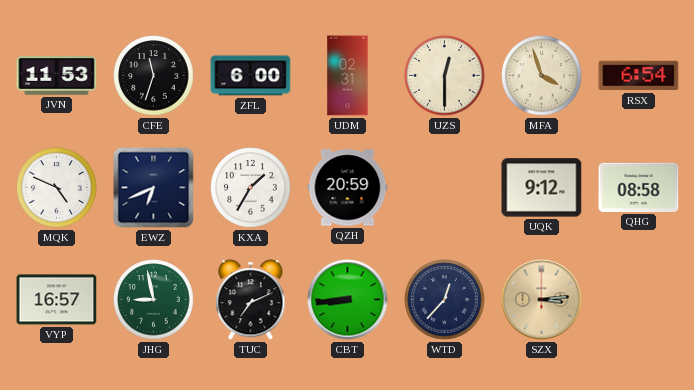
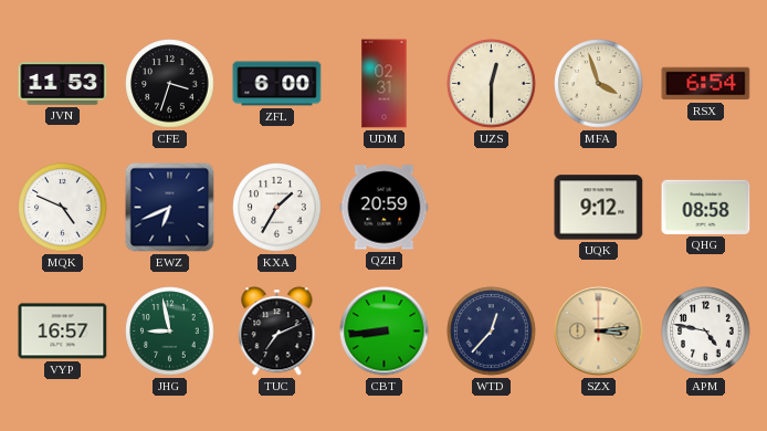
CFE: 11:33 -> 3:33
APM: none -> 4:47
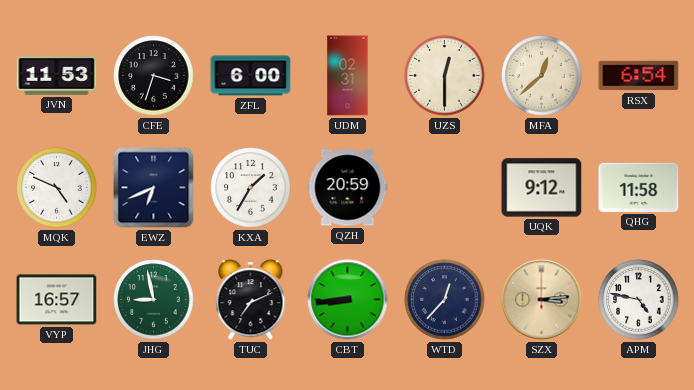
MFA: 3:57 -> 12:38
QHG: 08:58 -> 11:58
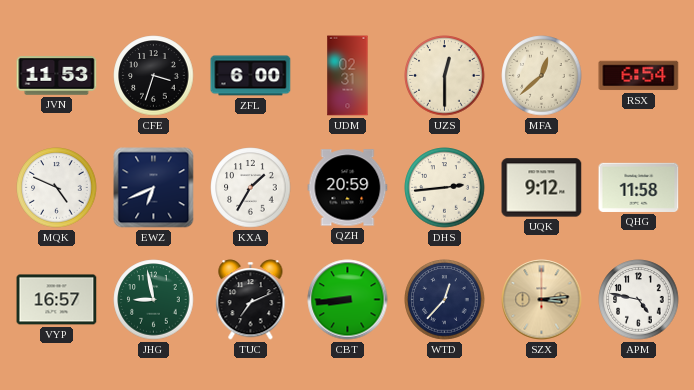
DHS: none -> 2:44
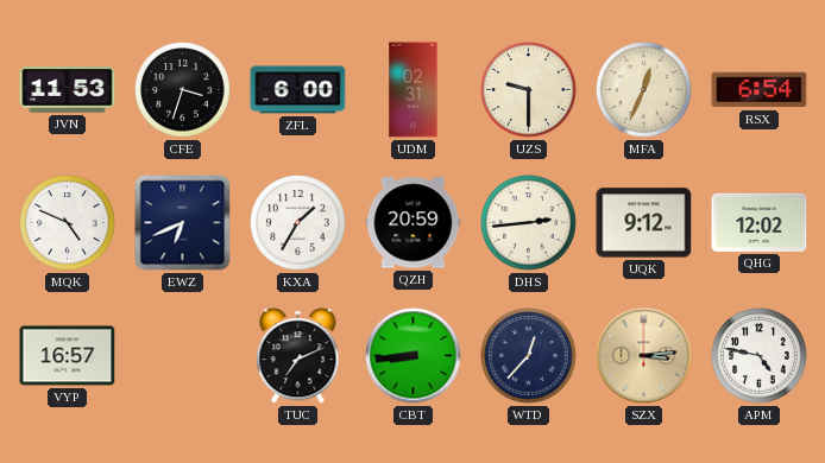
UZS: 12:30 -> 9:30
MFA: 12:38 -> 12:34
QHG: 11:58 -> 12:02
JHG: 8:58 -> none
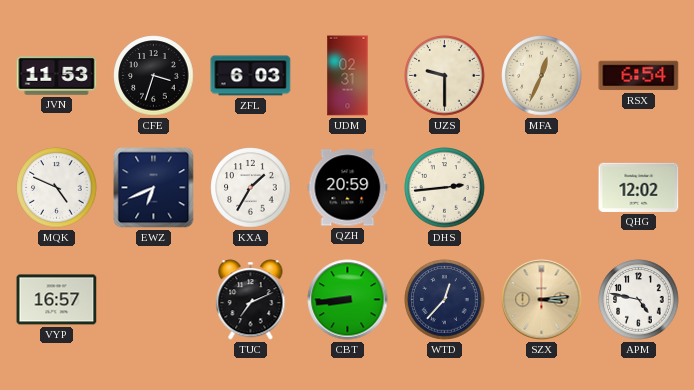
ZFL: 6:00 -> 6:03
UQK: 9:12 -> none
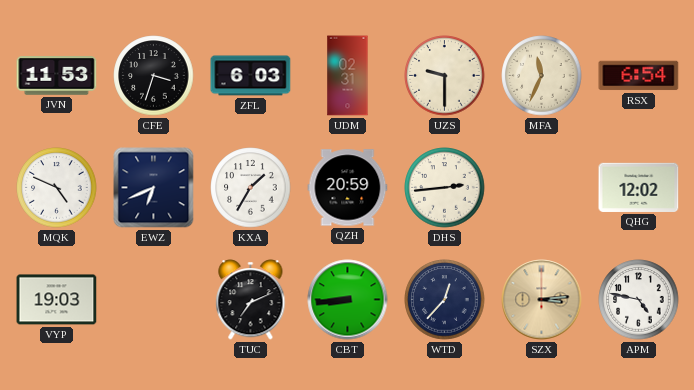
MFA: 12:34 -> 11:34
VYP: 16:57 -> 19:03
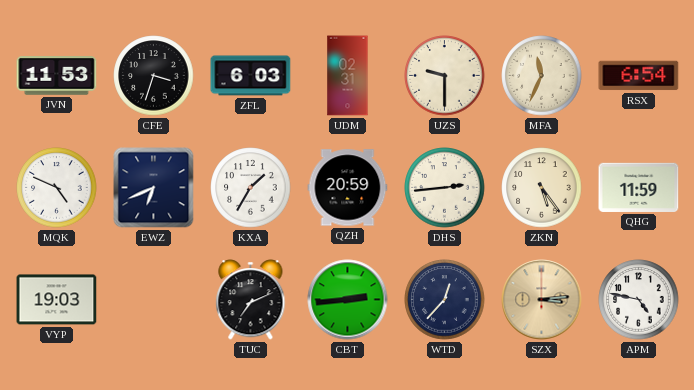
ZKN: none -> 5:24
QHG: 12:02 -> 11:59
CBT: 8:44 -> 2:44
